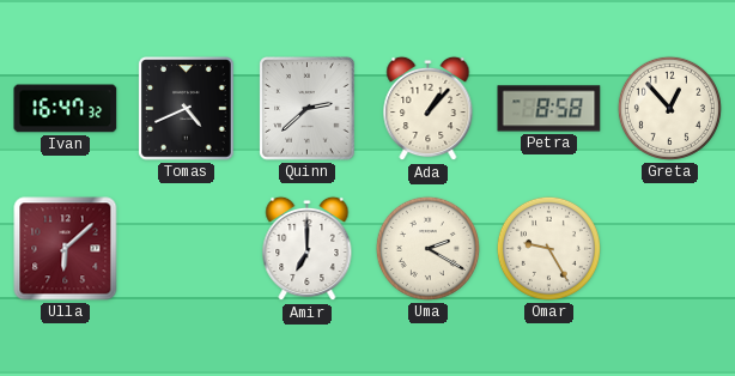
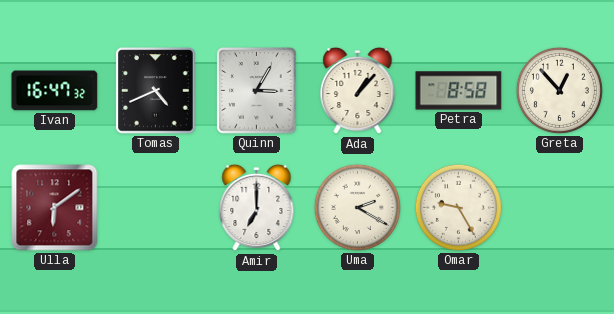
Quinn: 2:38 -> 3:05
Ulla: 6:08 -> 6:09
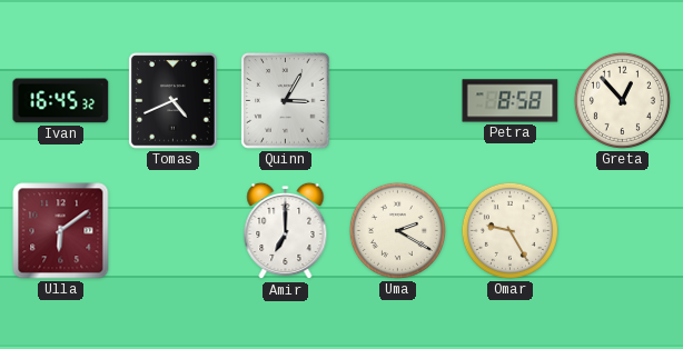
Ivan: 16:47 -> 16:45
Ada: 1:07 -> none
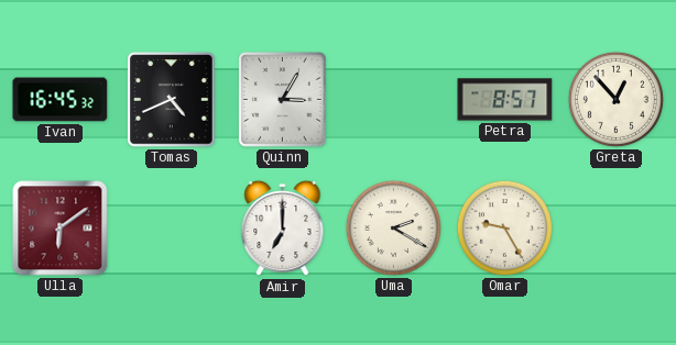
Petra: 8:58 -> 8:57
